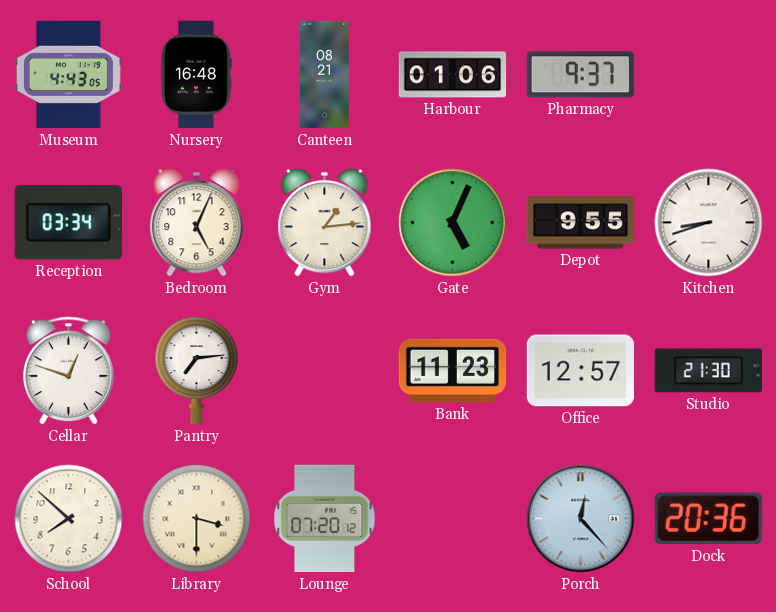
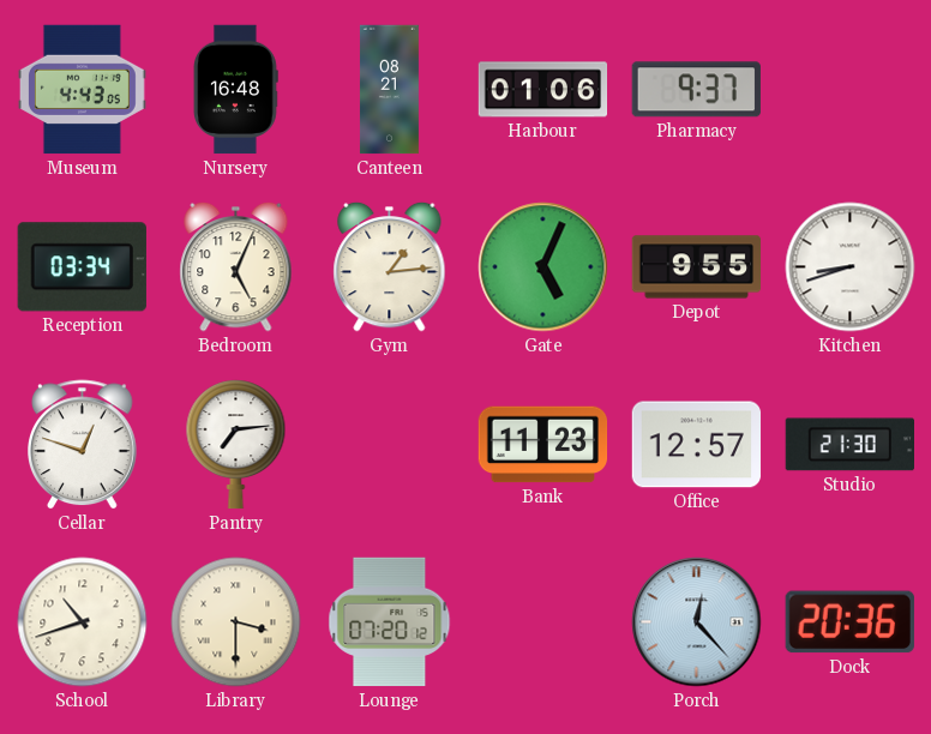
School: 7:52 -> 10:42
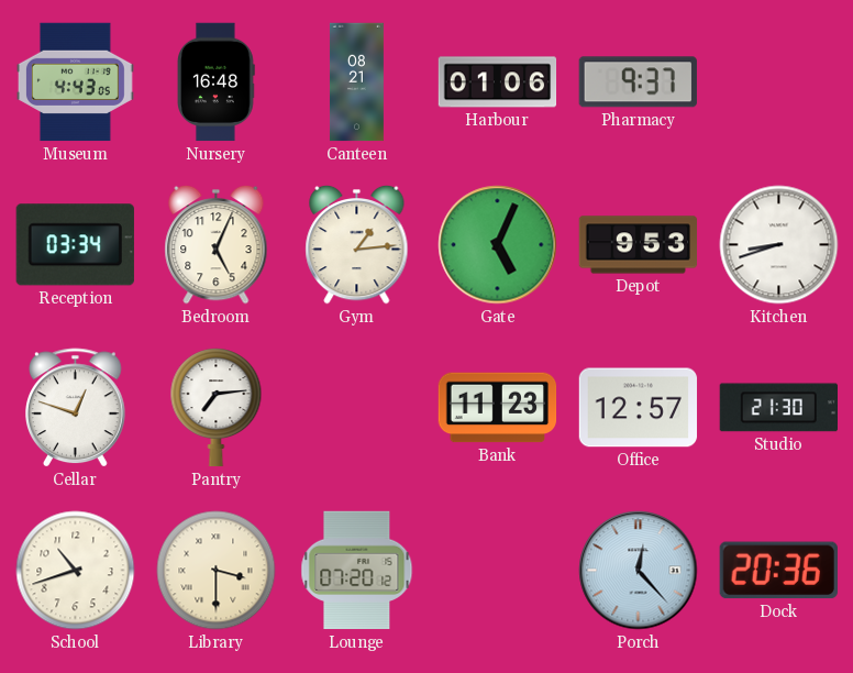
Depot: 9:55 -> 9:53
